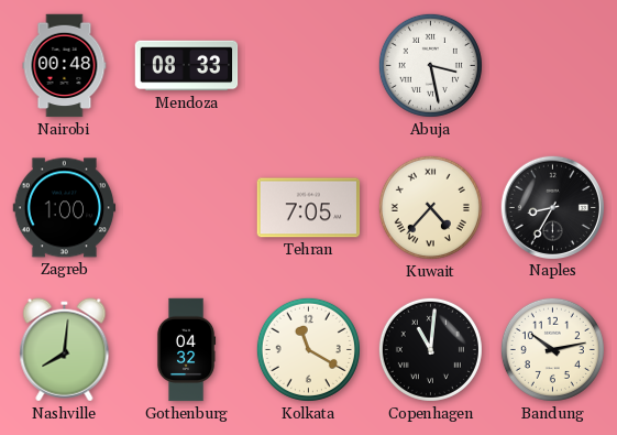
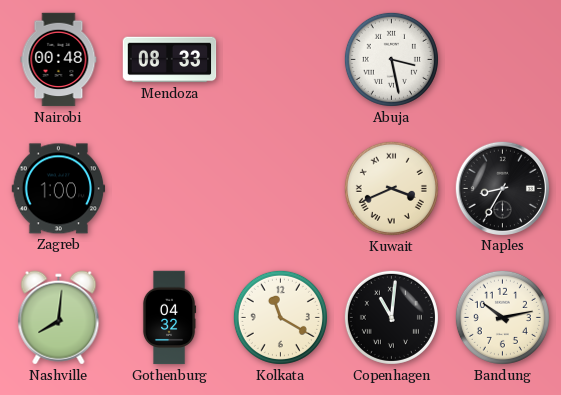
Tehran: 7:05 -> none
Kuwait: 4:37 -> 3:41
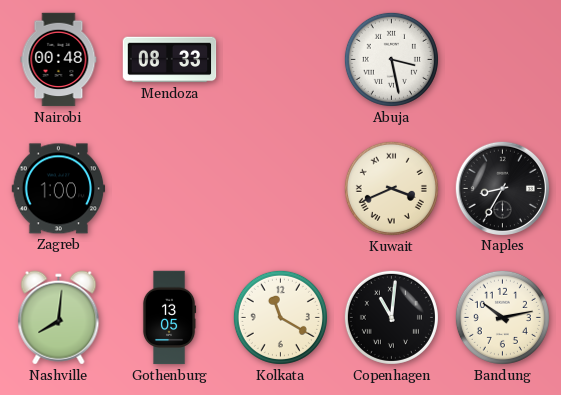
Gothenburg: 04:32 -> 13:05
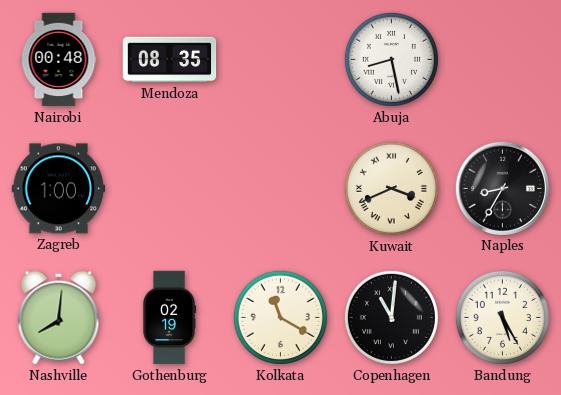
Mendoza: 08:33 -> 08:35
Abuja: 3:28 -> 8:28
Gothenburg: 13:05 -> 02:19
Bandung: 10:13 -> 5:25
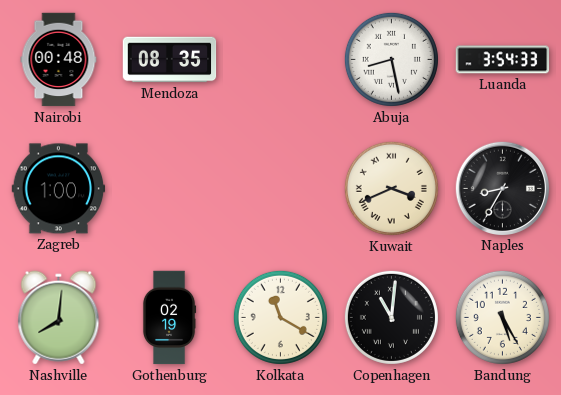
Luanda: none -> 3:54
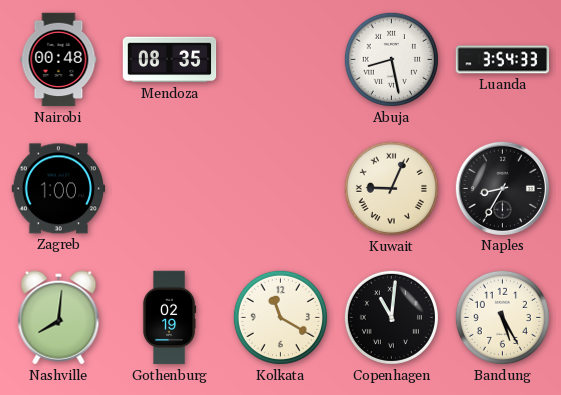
Kuwait: 3:41 -> 9:04
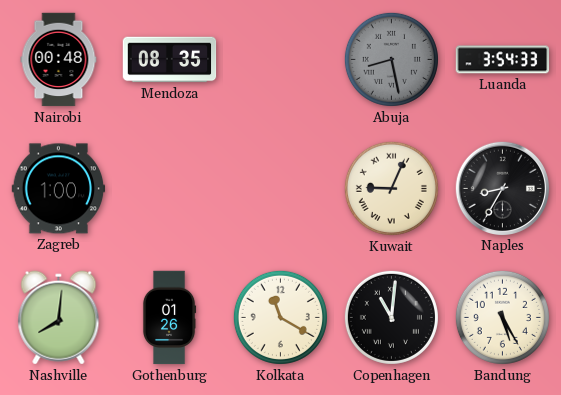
Abuja dial: white -> grey
Gothenburg: 02:19 -> 01:26
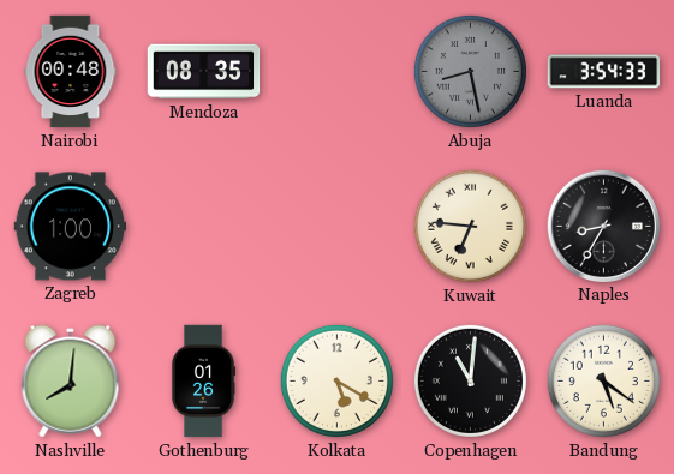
Kuwait: 9:04 -> 6:46
Kolkata: 11:20 -> 5:20
Bandung: 5:25 -> 5:21
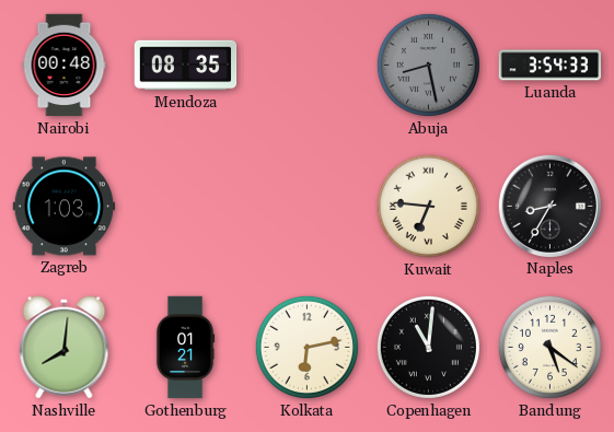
Zagreb: 1:00 -> 1:03
Gothenburg: 01:26 -> 01:21
Kolkata: 5:20 -> 6:13
